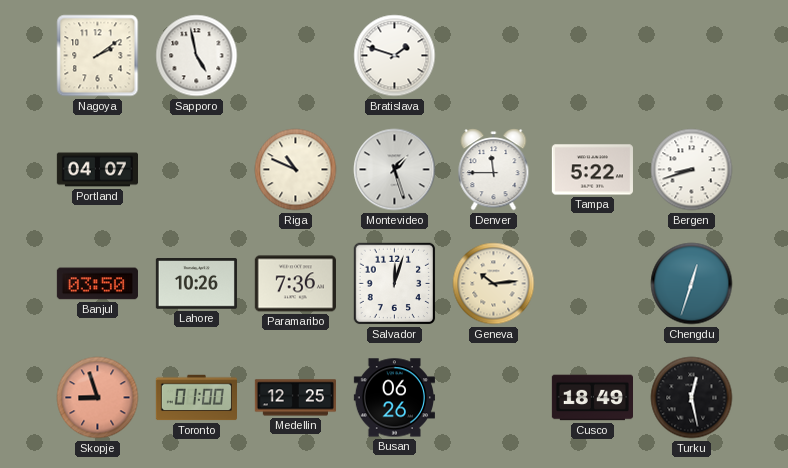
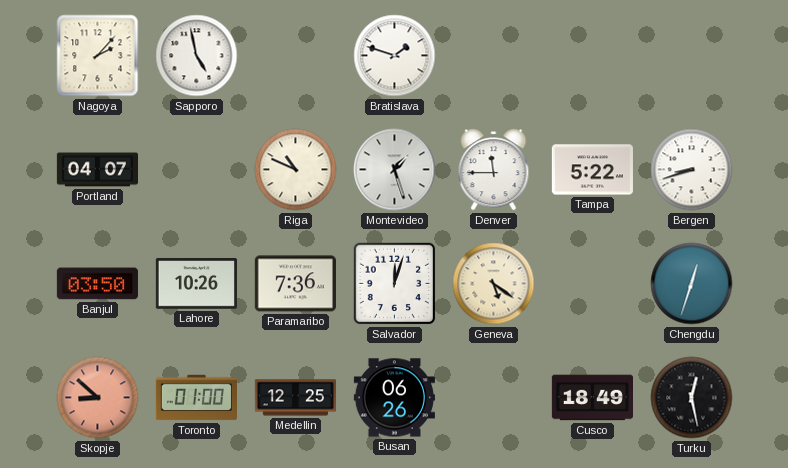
Nagoya: 2:09 -> 2:07
Geneva: 10:14 -> 5:21
Skopje: 8:57 -> 8:52
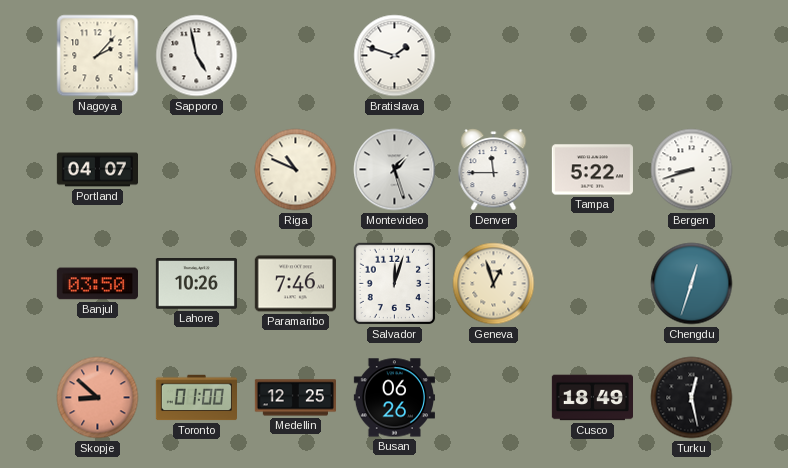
Paramaribo: 7:36 -> 7:46
Geneva: 5:21 -> 12:57
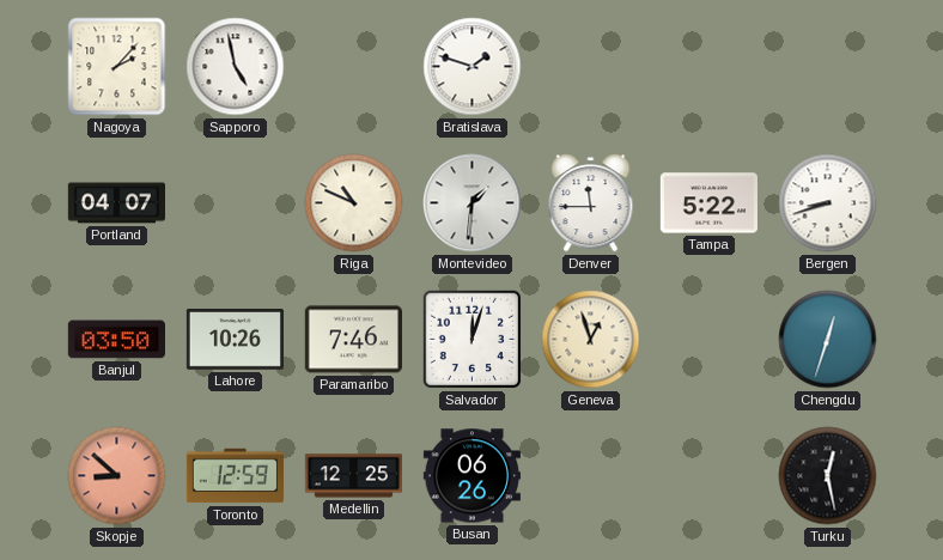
Montevideo: 1:27 -> 1:31
Toronto: 01:00 -> 12:59
Cusco: 18:49 -> none
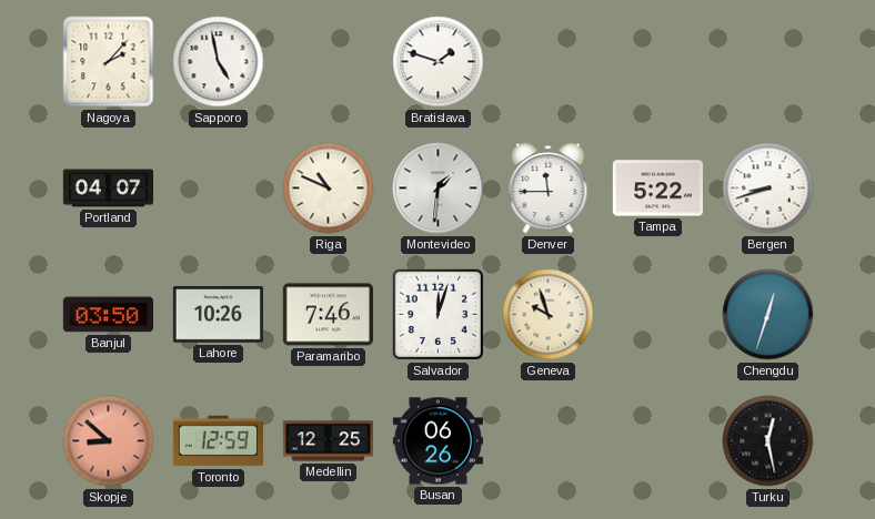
Geneva: 12:57 -> 9:57
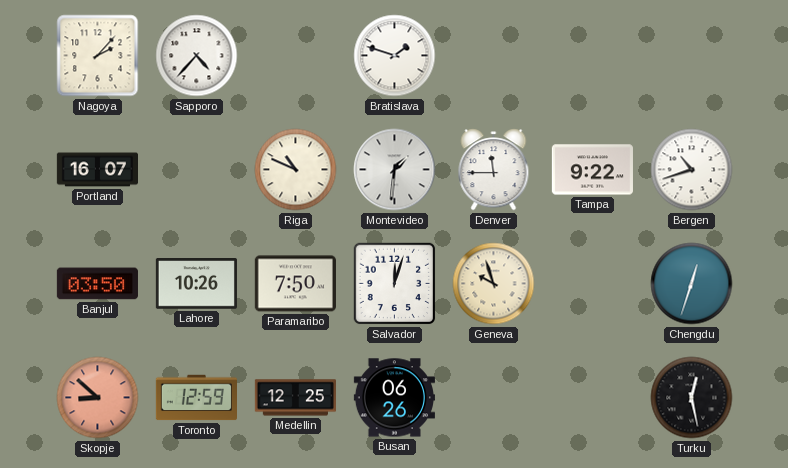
Sapporo: 4:58 -> 4:37
Portland: 04:07 -> 16:07
Tampa: 5:22 -> 9:22
Bergen: 8:42 -> 10:42
Paramaribo: 7:46 -> 7:50
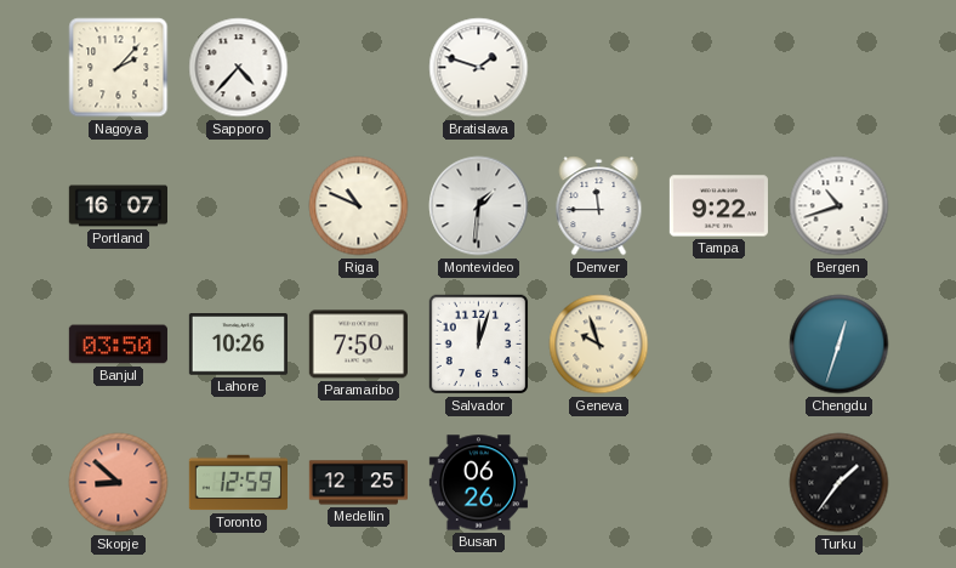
Turku: 12:28 -> 1:36
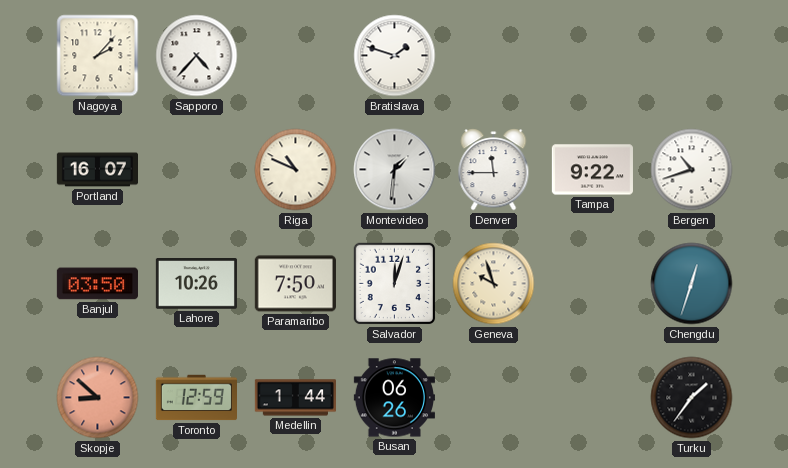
Medellin: 12:25 -> 1:44
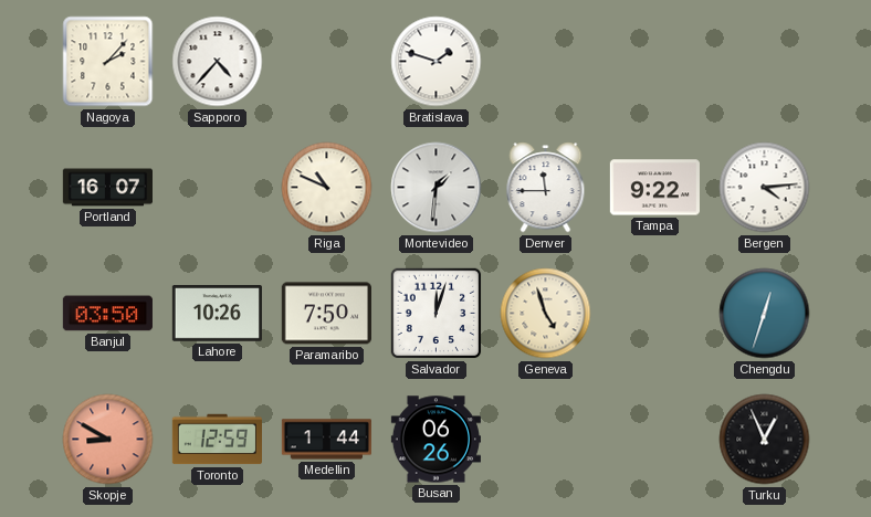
Bergen: 10:42 -> 4:14
Geneva: 9:57 -> 4:57
Skopje: 8:52 -> 8:50
Turku: 1:36 -> 12:56
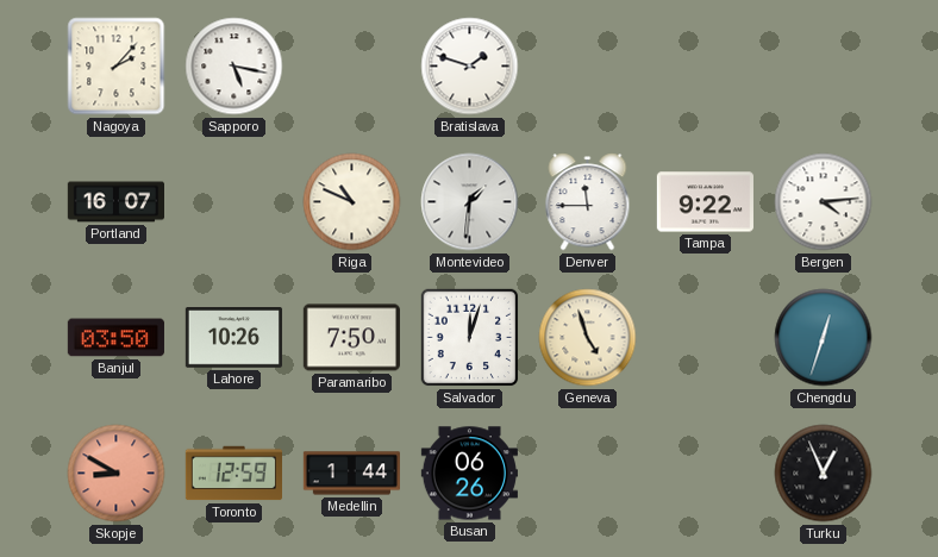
Sapporo: 4:37 -> 5:17
